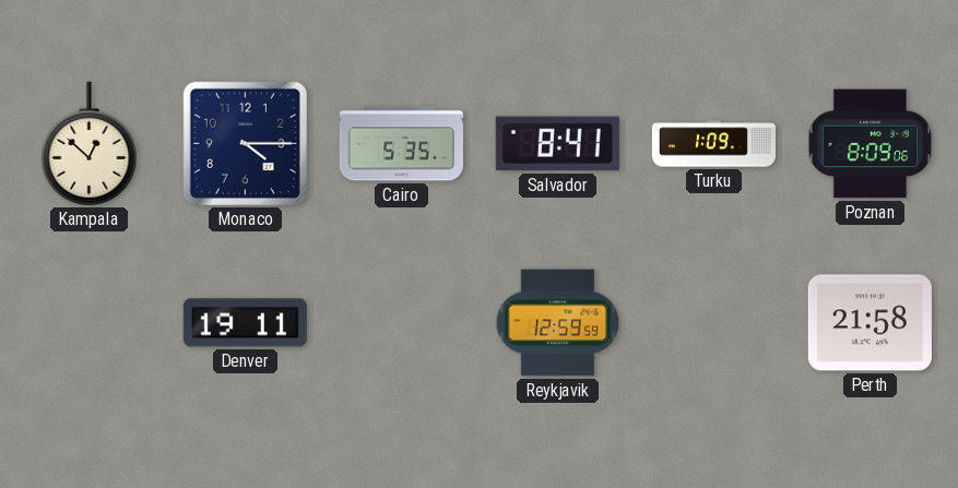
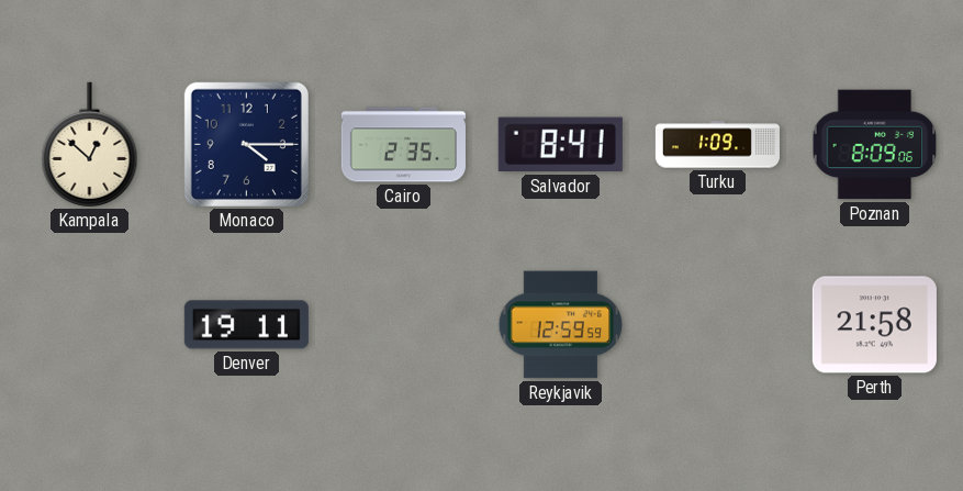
Cairo: 5:35 -> 2:35
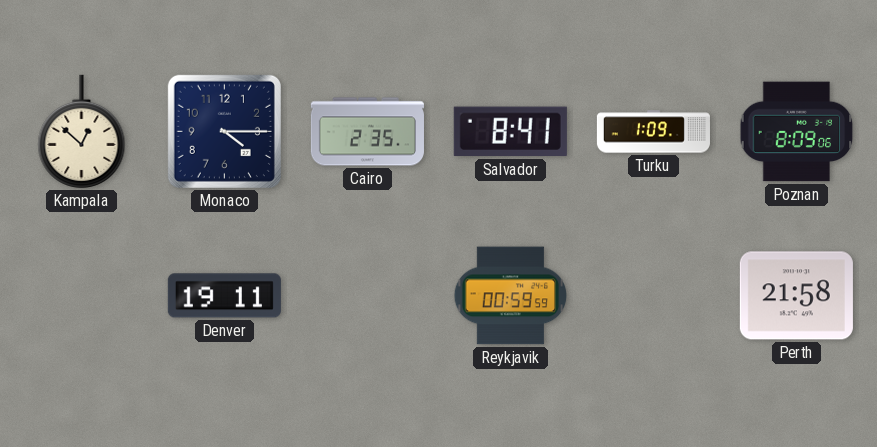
Reykjavik: 12:59 -> 00:59
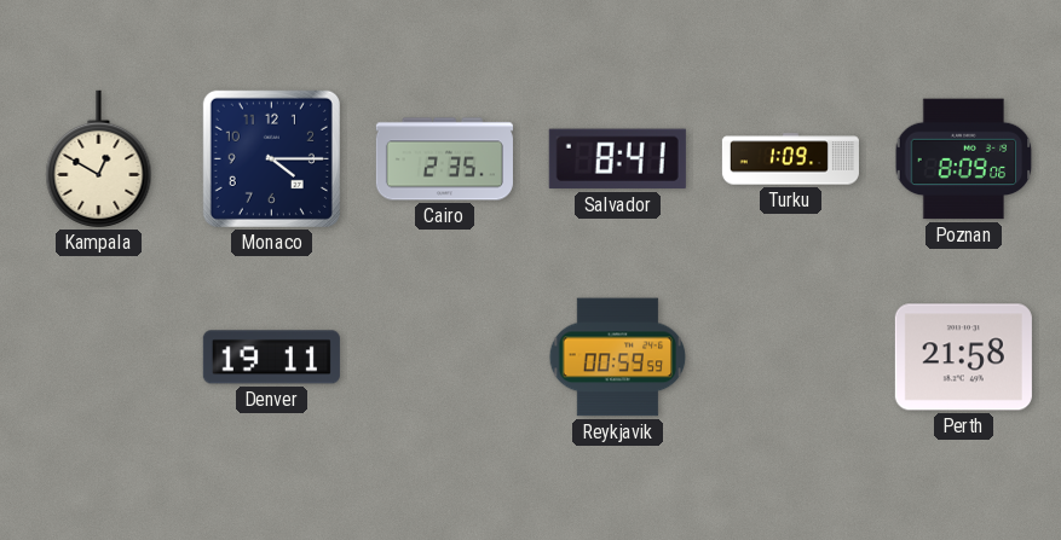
Kampala: 12:52 -> 12:50
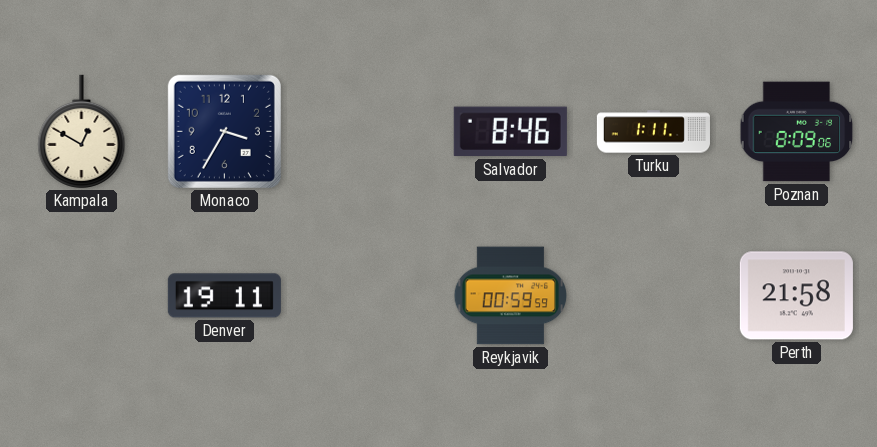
Monaco: 4:15 -> 3:35
Cairo: 2:35 -> none
Salvador: 8:41 -> 8:46
Turku: 1:09 -> 1:11
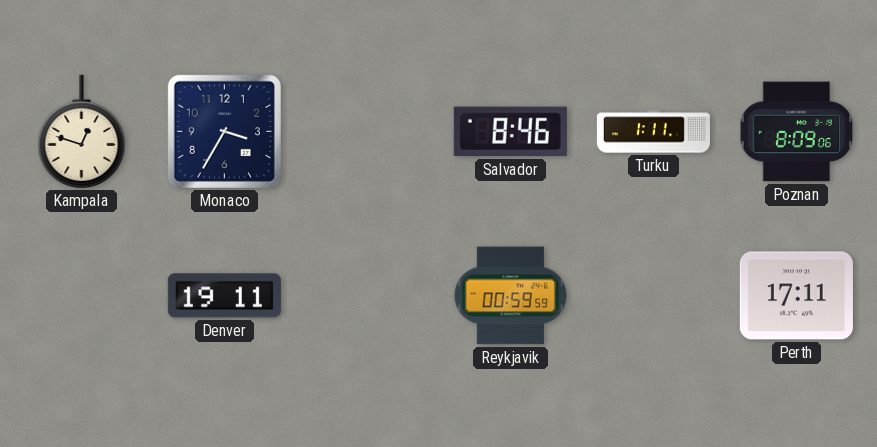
Kampala: 12:50 -> 12:48
Perth: 21:58 -> 17:11
